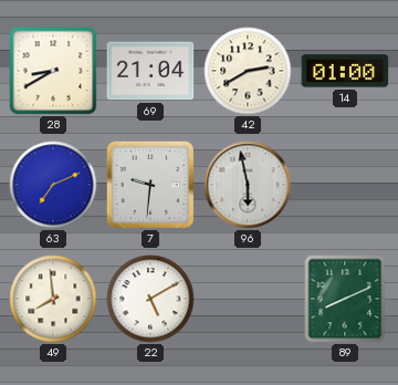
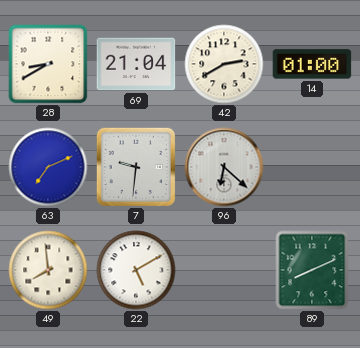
96: 5:58 -> 6:22
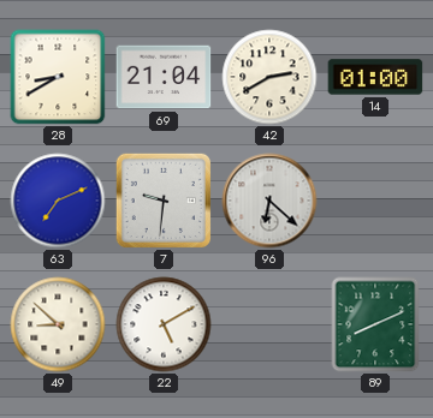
49: 7:59 -> 8:52
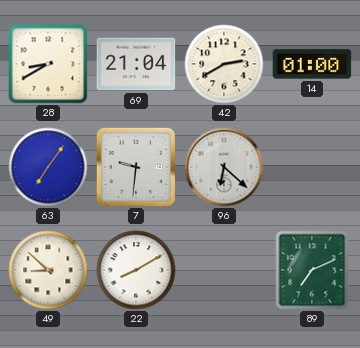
63: 7:11 -> 7:06
22: 5:10 -> 8:10
89: 8:11 -> 7:11
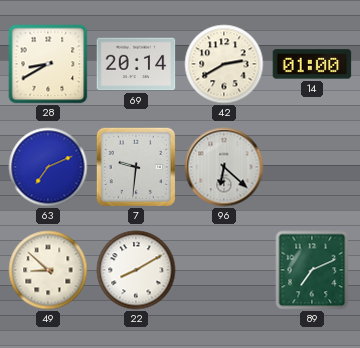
69: 21:04 -> 20:14
63: 7:06 -> 7:11
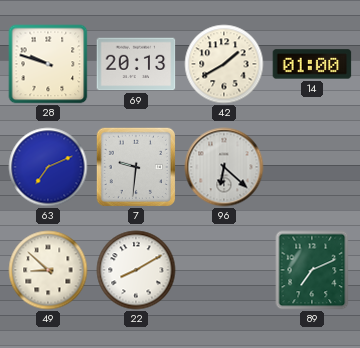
28: 8:40 -> 9:48
69: 20:14 -> 20:13
42: 2:40 -> 1:40
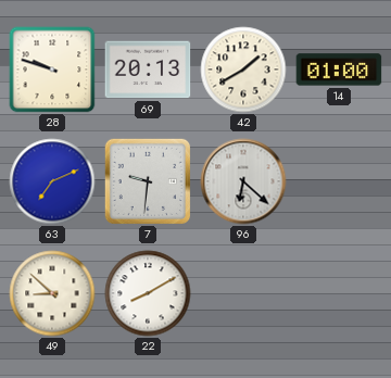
89: 7:11 -> none
